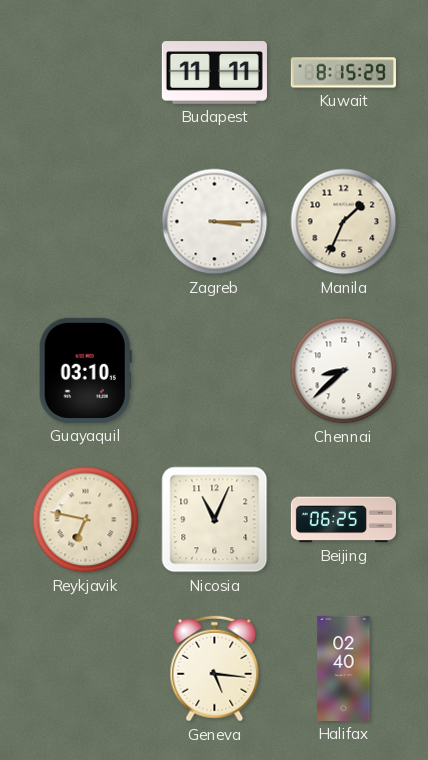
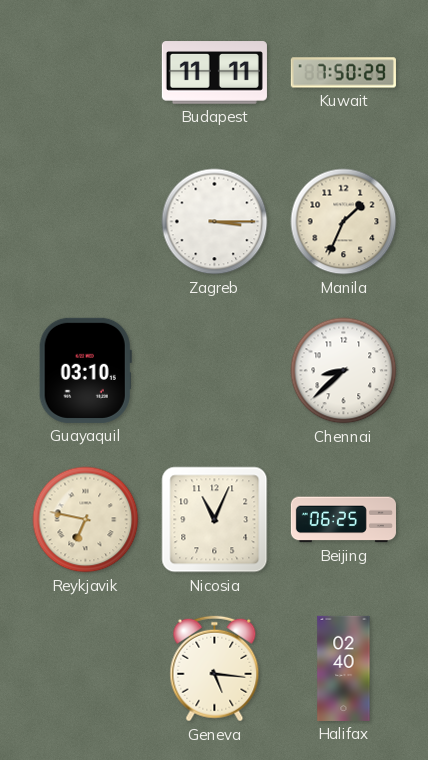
Kuwait: 8:15 -> 7:50
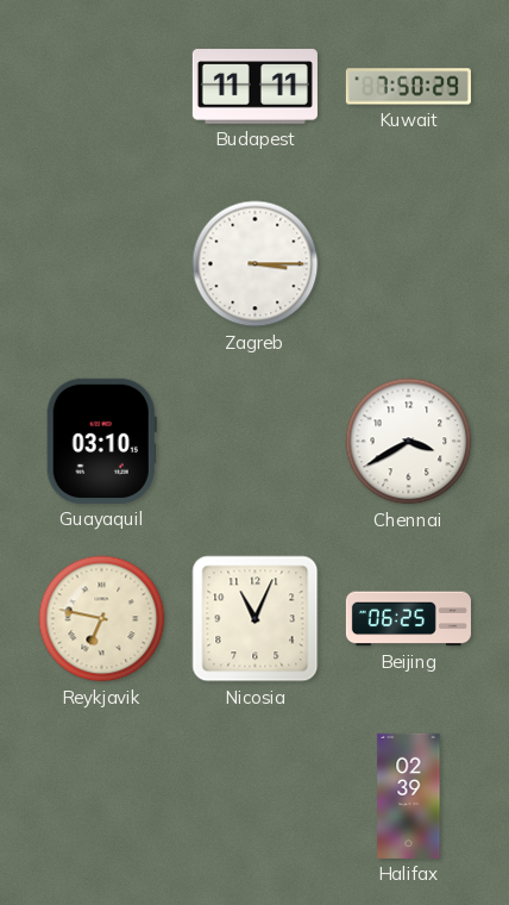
Manila: 1:34 -> none
Chennai: 8:38 -> 3:40
Geneva: 5:16 -> none
Halifax: 02:40 -> 02:39
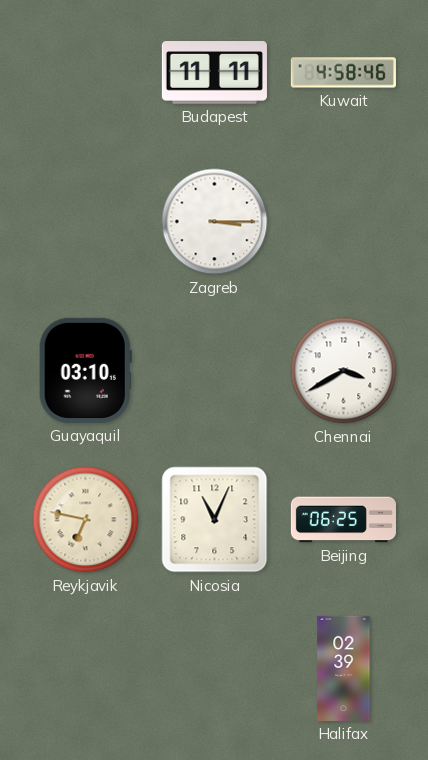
Kuwait: 7:50 -> 4:58
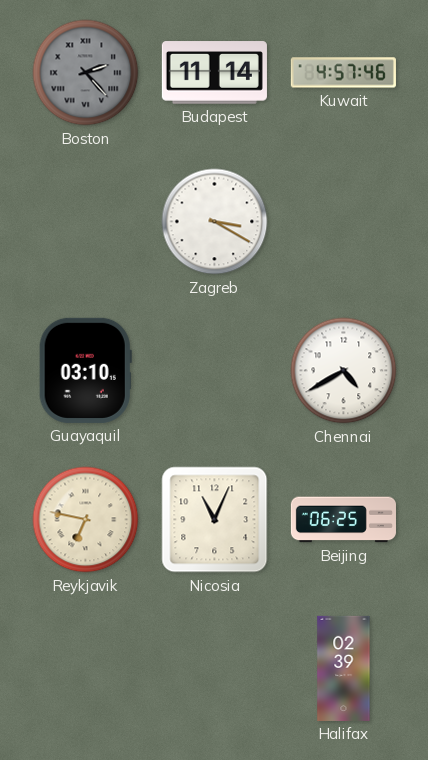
Boston: none -> 2:23
Budapest: 11:11 -> 11:14
Kuwait: 4:58 -> 4:57
Zagreb: 3:15 -> 3:20
Chennai: 3:40 -> 4:40
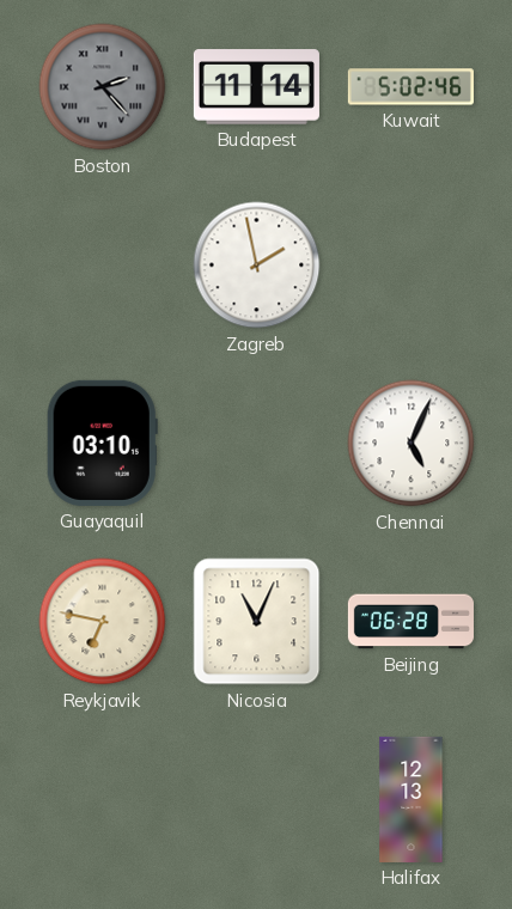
Kuwait: 4:57 -> 5:02
Zagreb: 3:20 -> 1:58
Chennai: 4:40 -> 5:04
Beijing: 06:25 -> 06:28
Halifax: 02:39 -> 12:13
